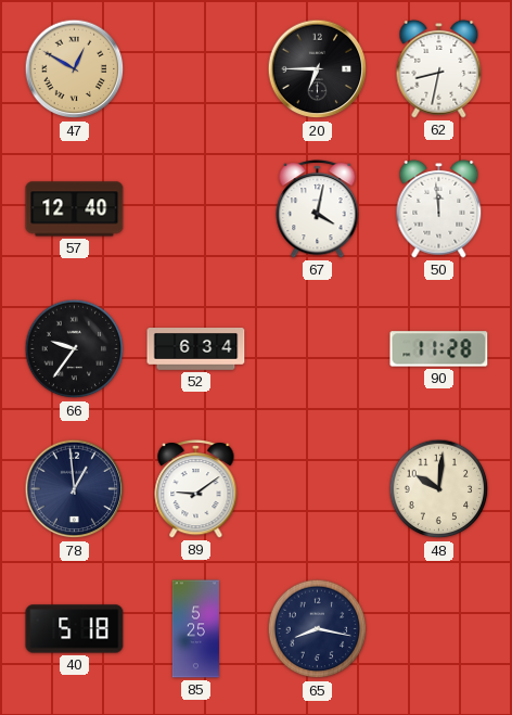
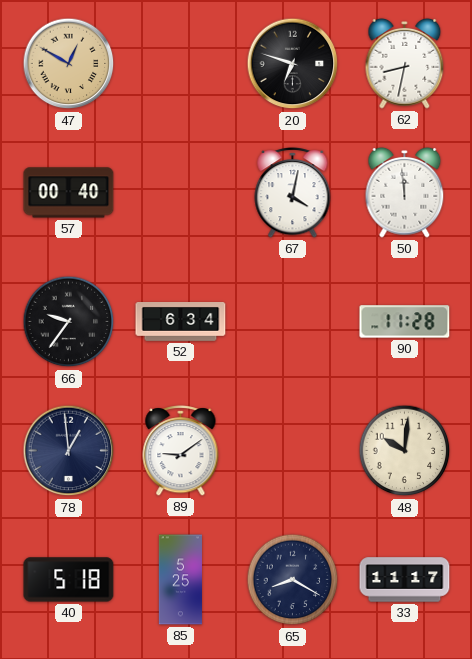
20: 6:45 -> 6:48
57: 12:40 -> 00:40
65: 8:17 -> 8:20
33: none -> 11:17
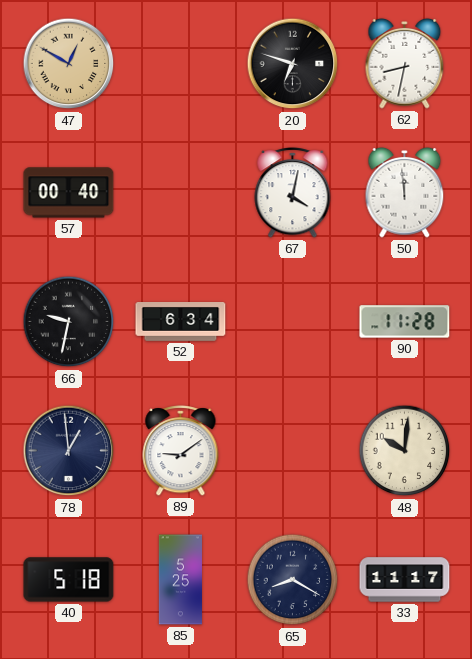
66: 9:36 -> 9:32
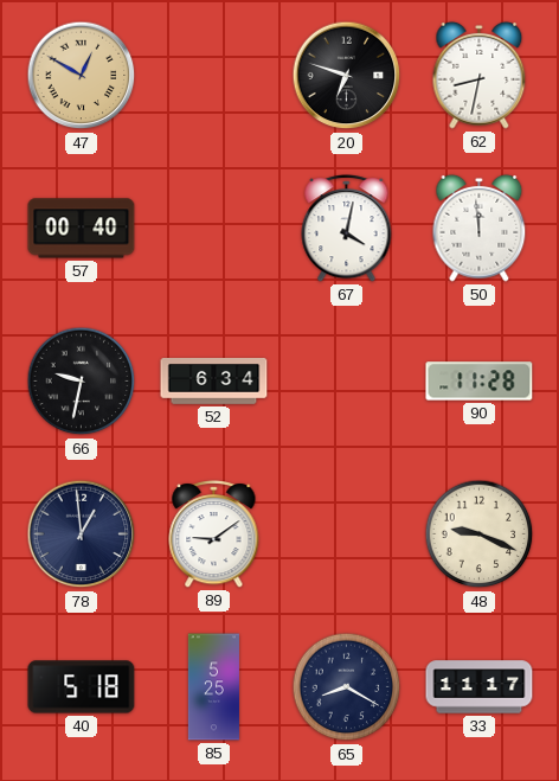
48: 10:01 -> 9:19
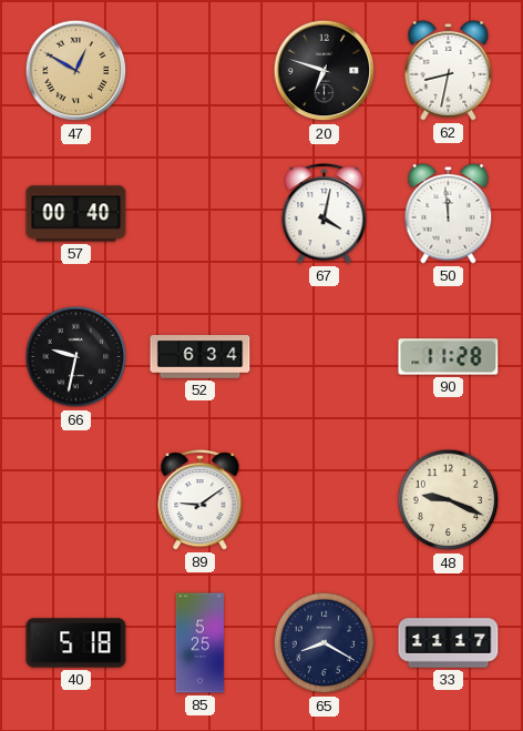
78: 12:59 -> none
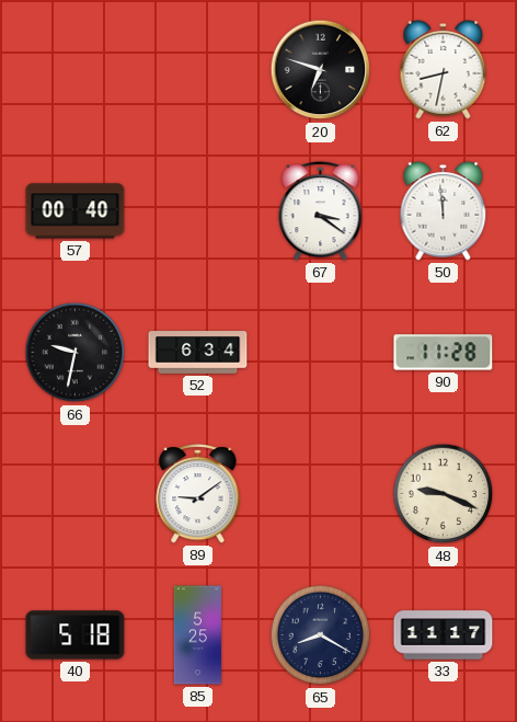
47: 12:50 -> none
67: 4:02 -> 3:21
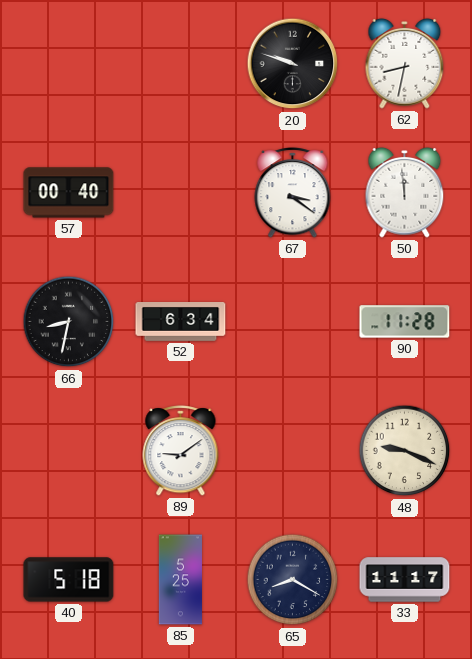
20: 6:48 -> 9:48
66: 9:32 -> 8:32
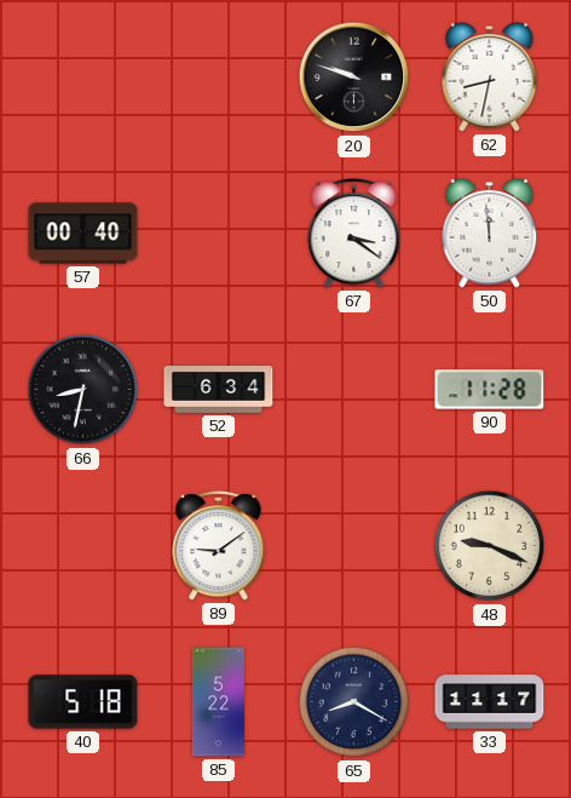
85: 5:25 -> 5:22
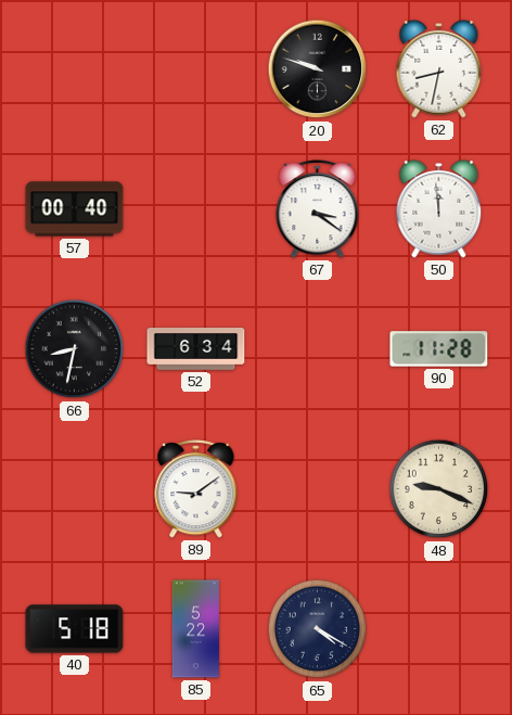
65: 8:20 -> 4:20
33: 11:17 -> none
